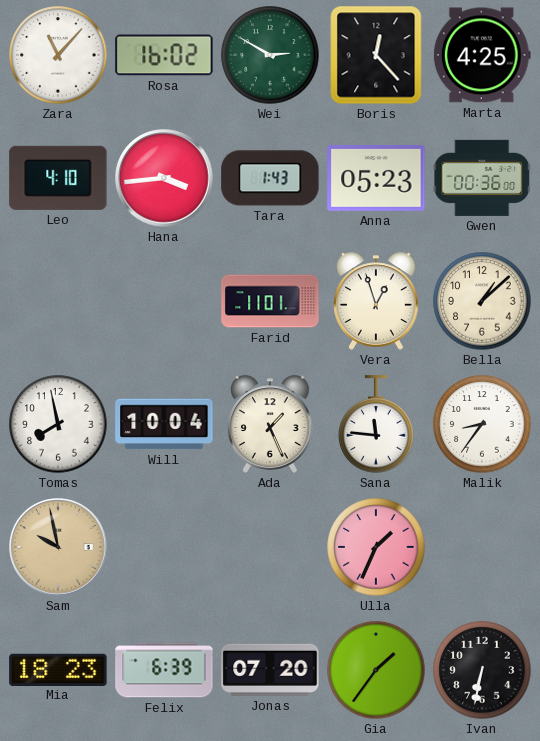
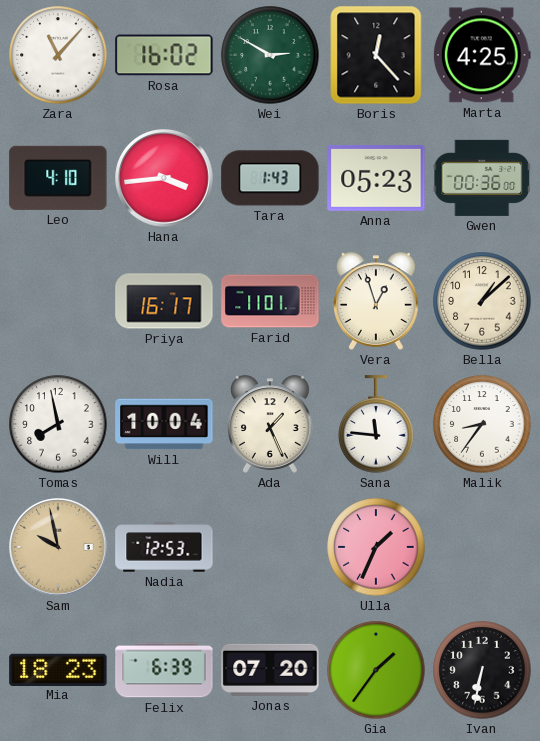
Priya: none -> 16:17
Nadia: none -> 12:53
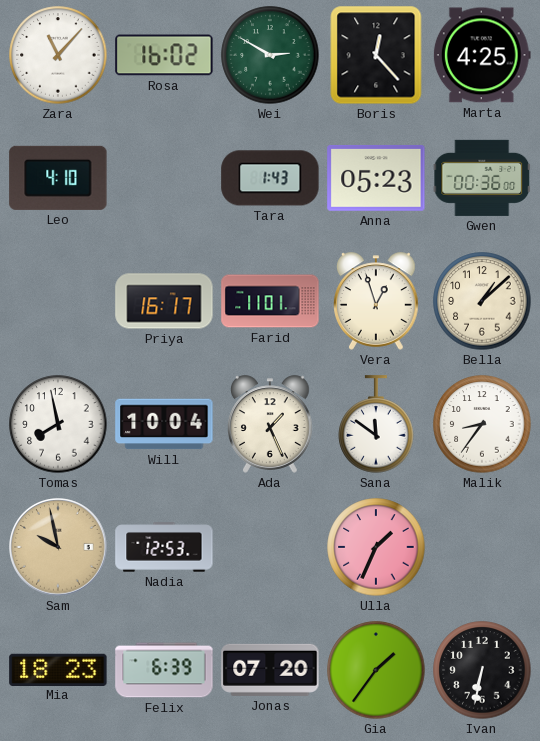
Hana: 3:44 -> none
Sana: 11:46 -> 11:51
